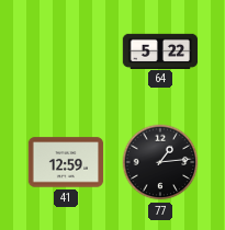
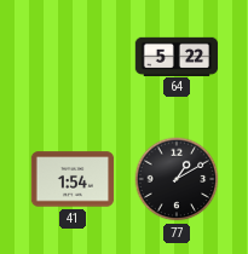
41: 12:59 -> 1:54
77: 1:14 -> 1:10
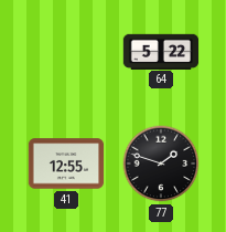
41: 1:54 -> 12:55
77: 1:10 -> 1:48
